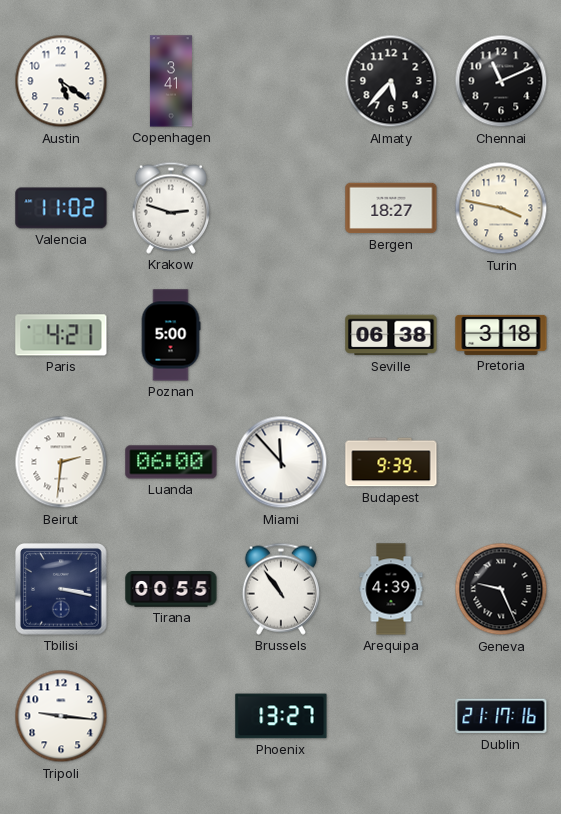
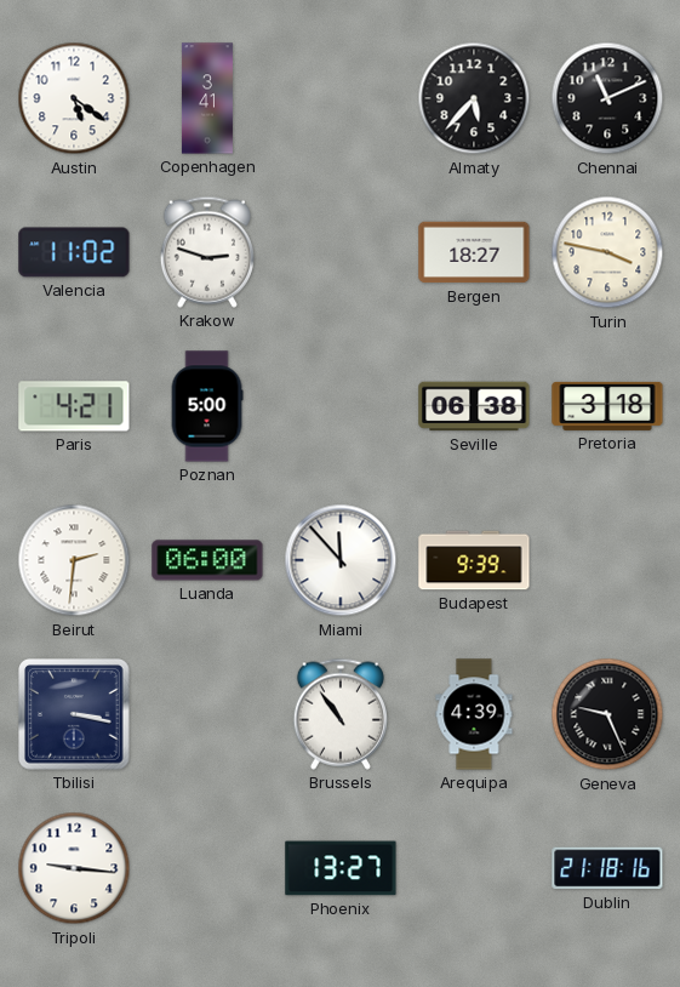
Tirana: 00:55 -> none
Dublin: 21:17 -> 21:18
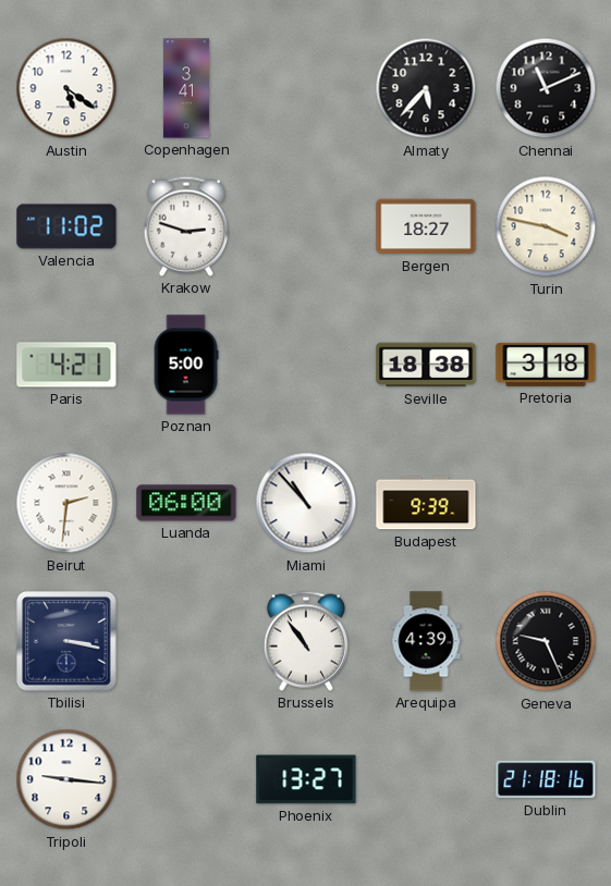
Seville: 06:38 -> 18:38
Miami: 11:53 -> 10:53
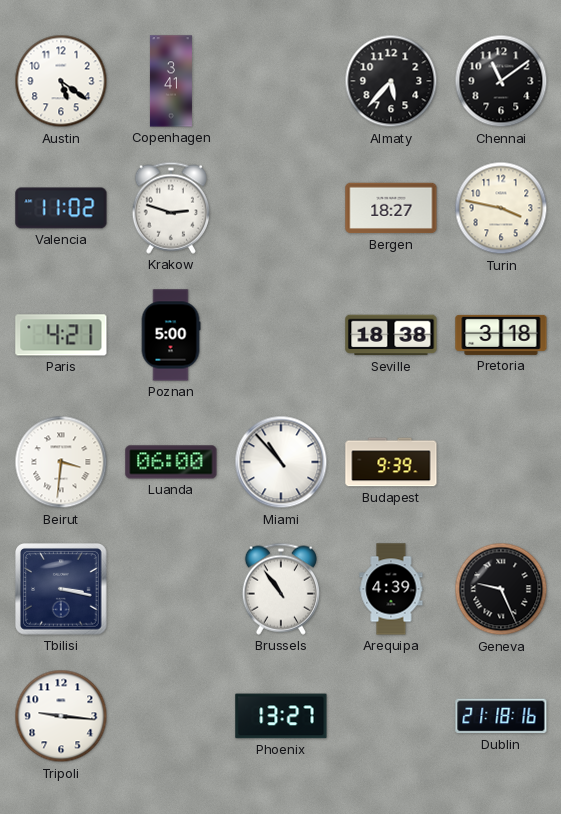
Chennai: 11:11 -> 11:09
Beirut: 2:31 -> 3:31
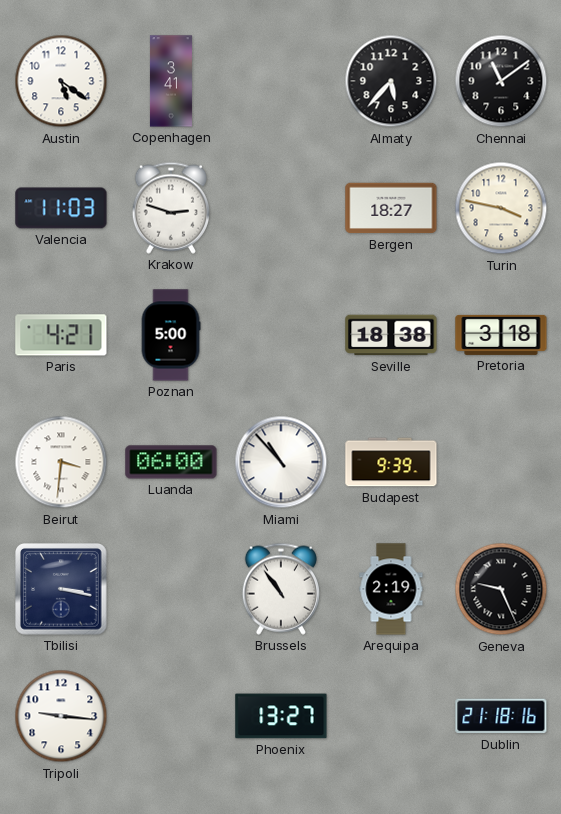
Valencia: 11:02 -> 11:03
Arequipa: 4:39 -> 2:19
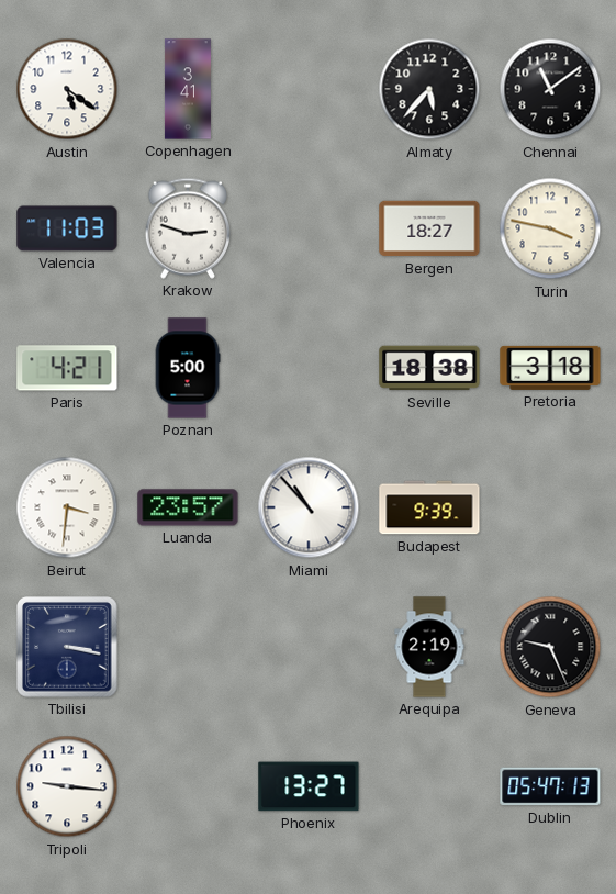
Luanda: 06:00 -> 23:57
Brussels: 10:54 -> none
Dublin: 21:18 -> 05:47
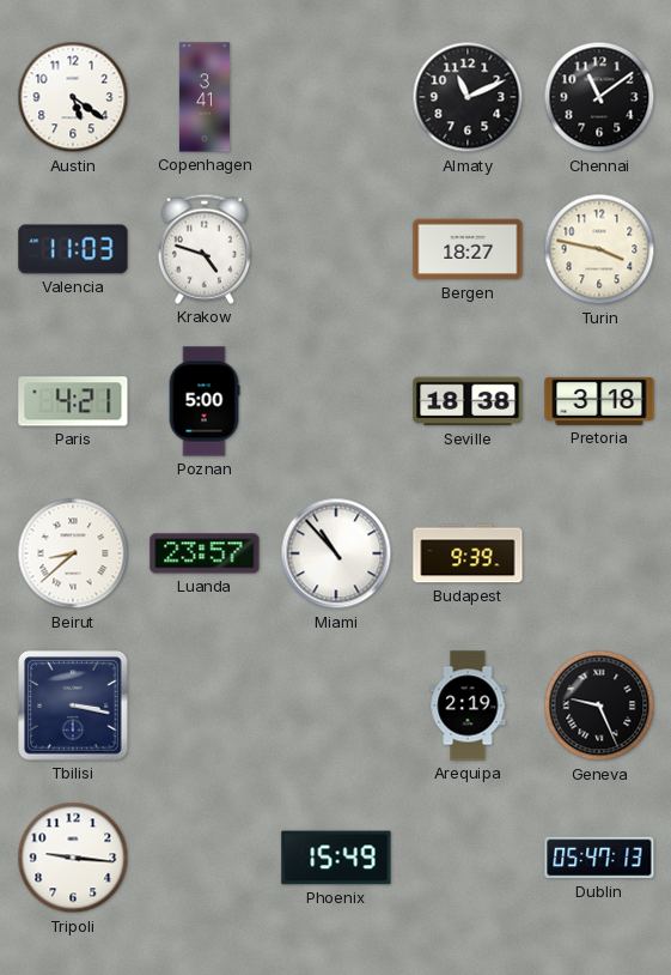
Almaty: 5:37 -> 11:11
Krakow: 2:48 -> 4:48
Beirut: 3:31 -> 8:38
Phoenix: 13:27 -> 15:49
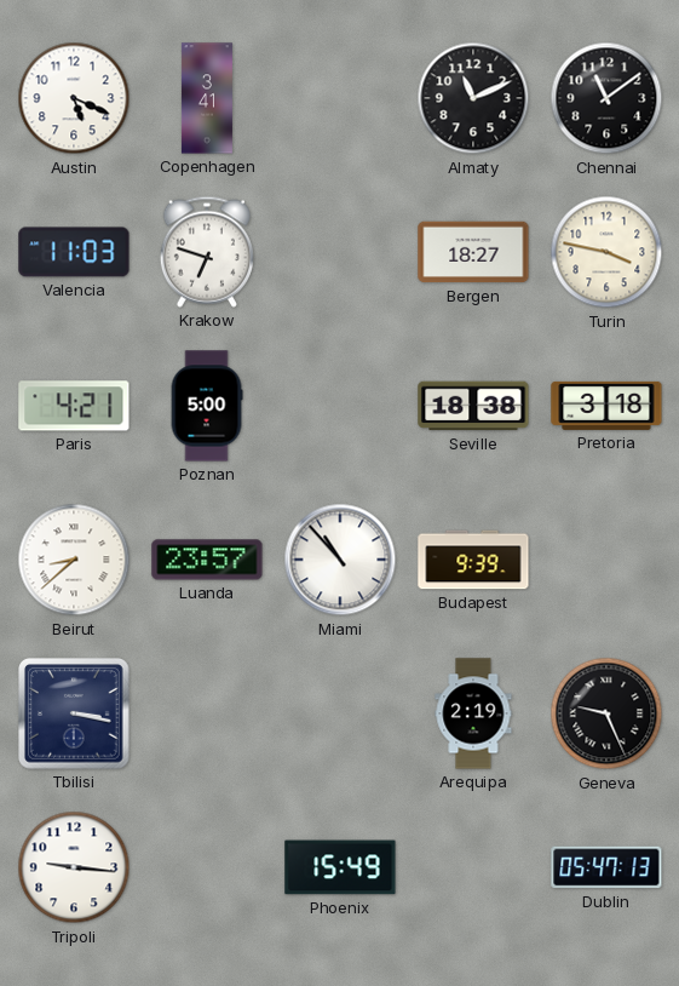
Austin: 5:21 -> 5:19
Krakow: 4:48 -> 6:48
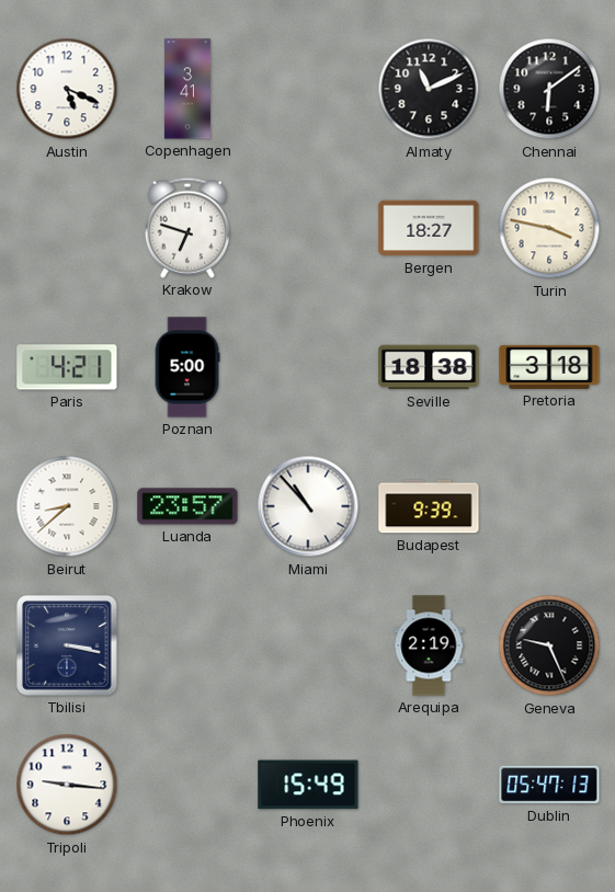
Chennai: 11:09 -> 6:09
Valencia: 11:03 -> none
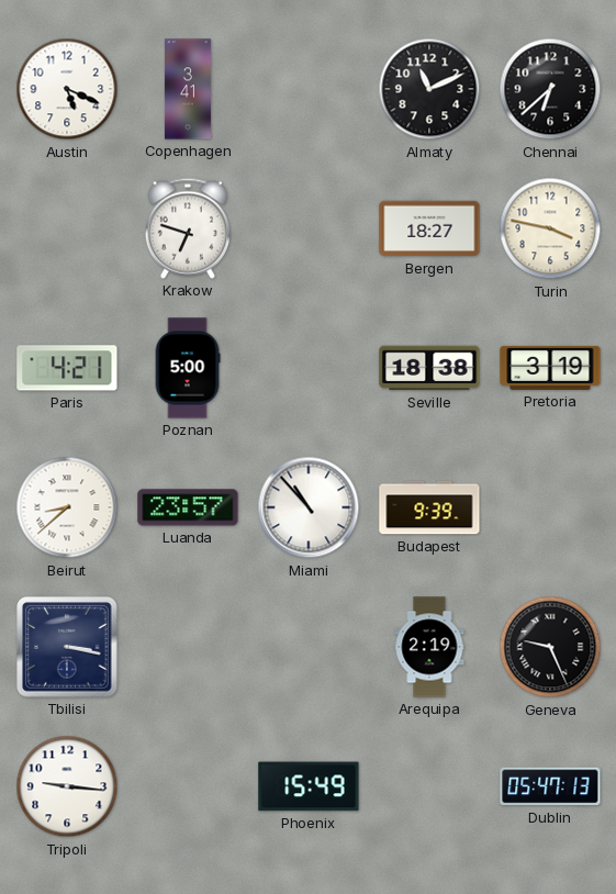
Chennai: 6:09 -> 6:38
Pretoria: 3:18 -> 3:19
